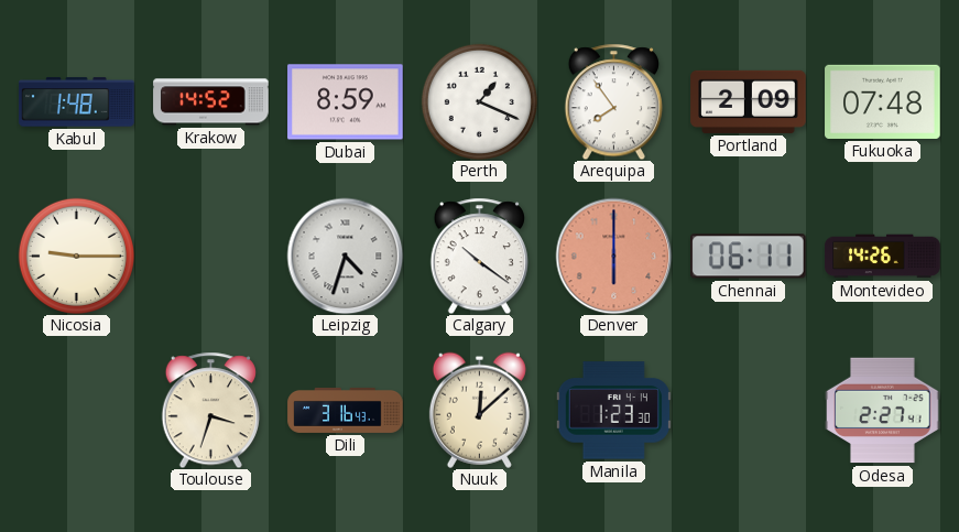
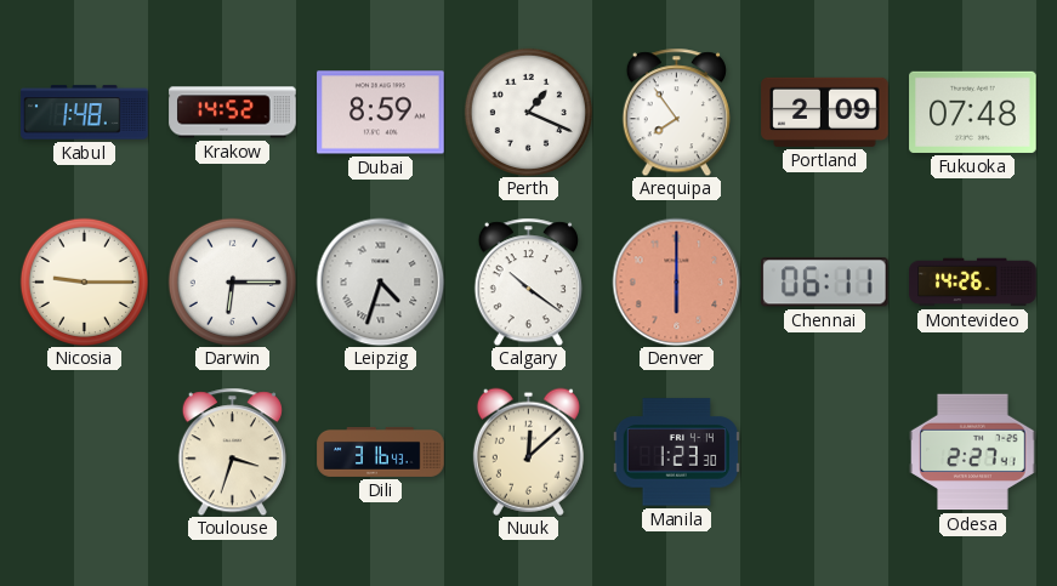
Darwin: none -> 6:15
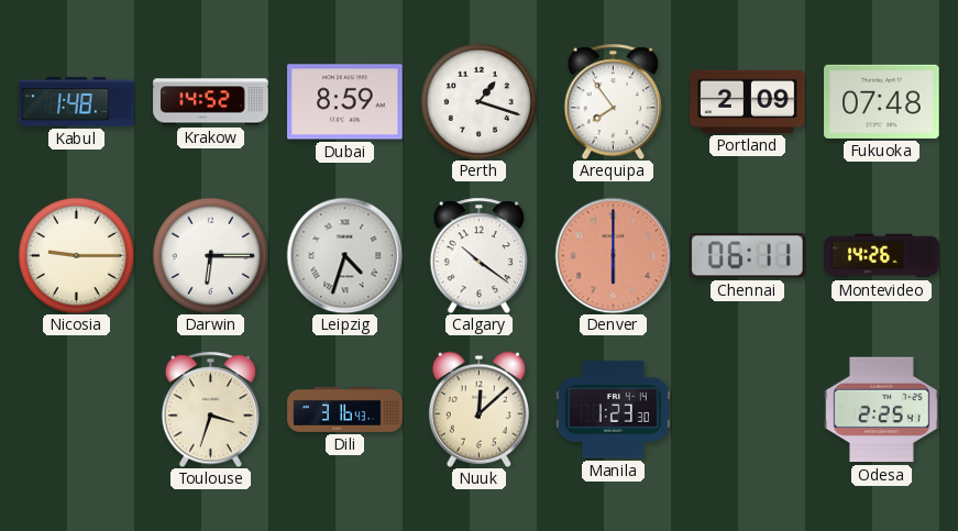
Perth: 1:19 -> 1:18
Odesa: 2:27 -> 2:25
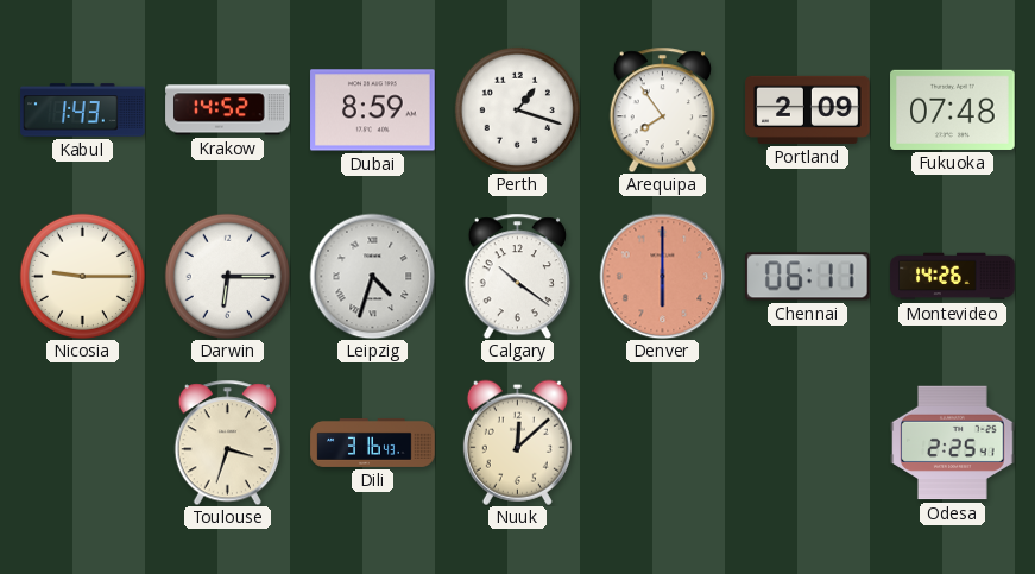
Kabul: 1:48 -> 1:43
Manila: 1:23 -> none
